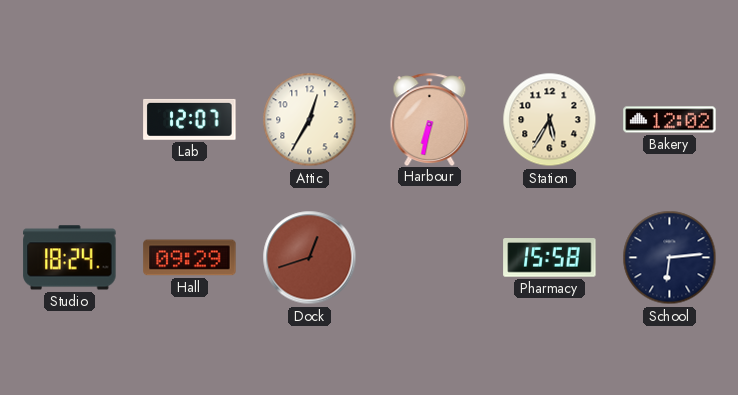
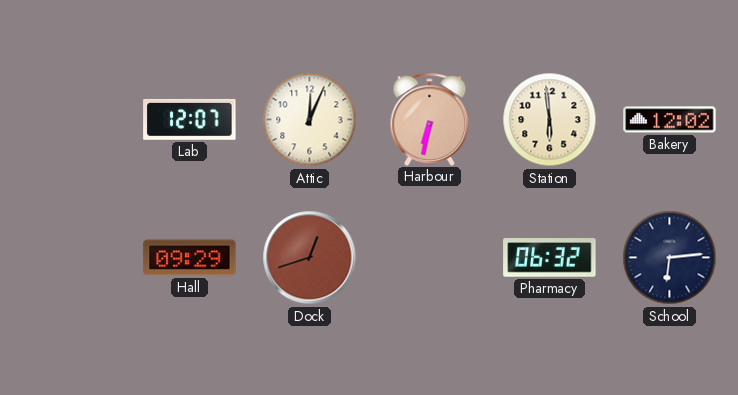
Attic: 12:35 -> 12:04
Station: 5:35 -> 5:59
Studio: 18:24 -> none
Pharmacy: 15:58 -> 06:32
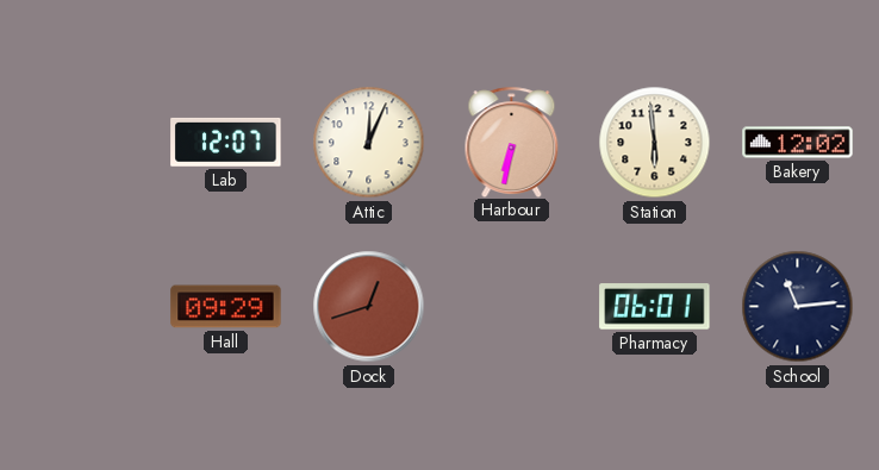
Pharmacy: 06:32 -> 06:01
School: 6:14 -> 11:14
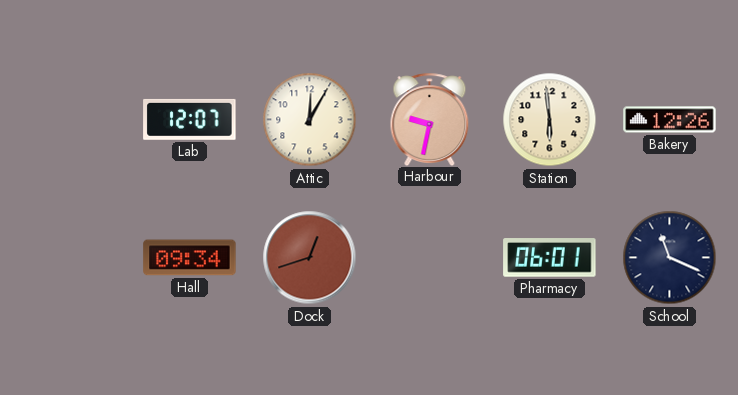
Attic: 12:04 -> 12:05
Harbour: 6:32 -> 9:32
Bakery: 12:02 -> 12:26
Hall: 09:29 -> 09:34
School: 11:14 -> 11:19
